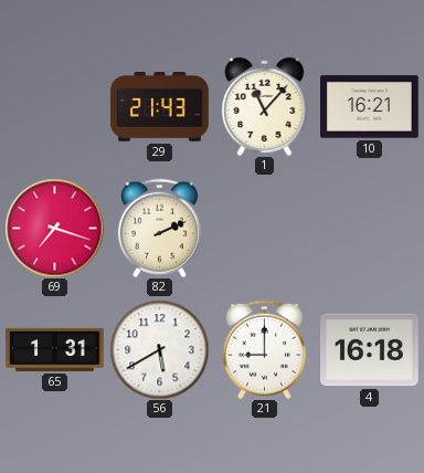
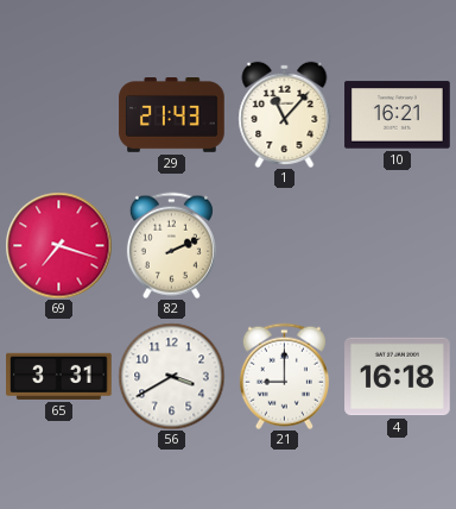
65: 1:31 -> 3:31
56: 5:40 -> 3:40
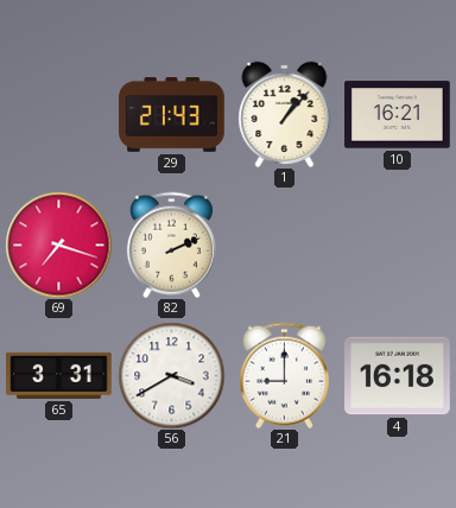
1: 11:07 -> 1:07
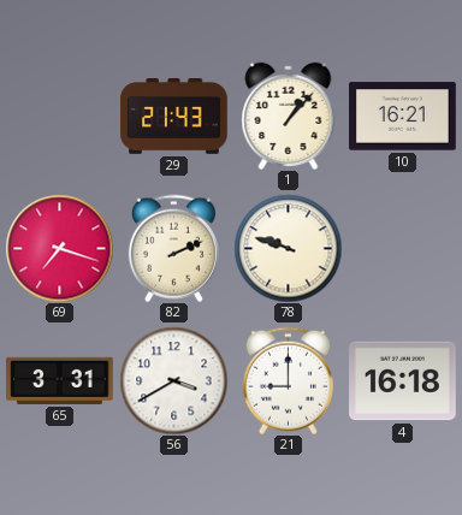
78: none -> 9:48
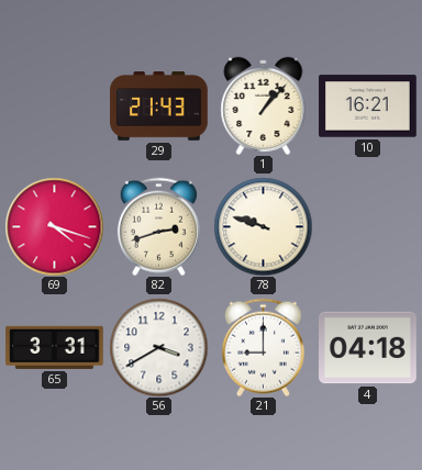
69: 7:18 -> 4:18
82: 2:11 -> 2:42
4: 16:18 -> 04:18
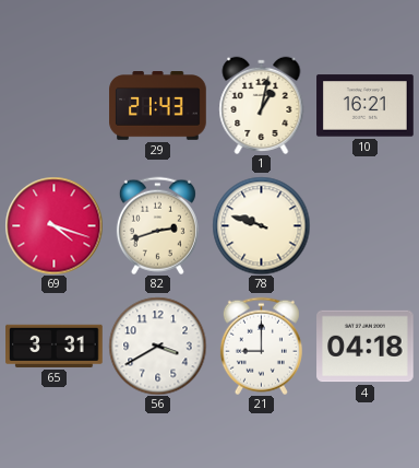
1: 1:07 -> 1:02
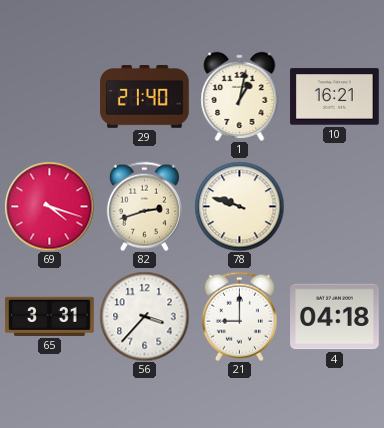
29: 21:43 -> 21:40
56: 3:40 -> 3:37
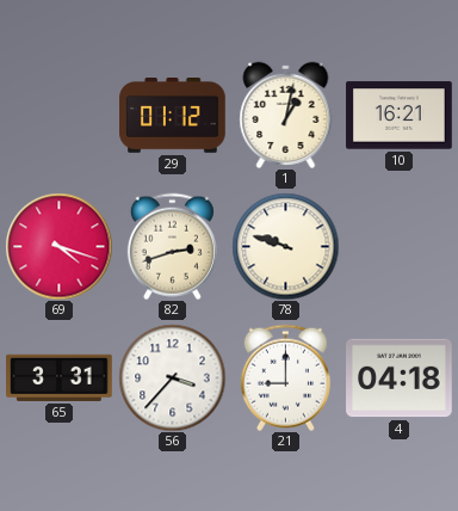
29: 21:40 -> 01:12
